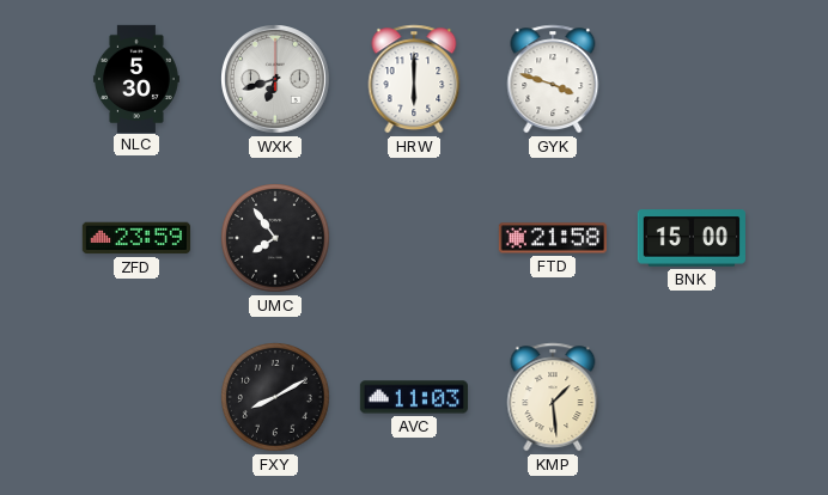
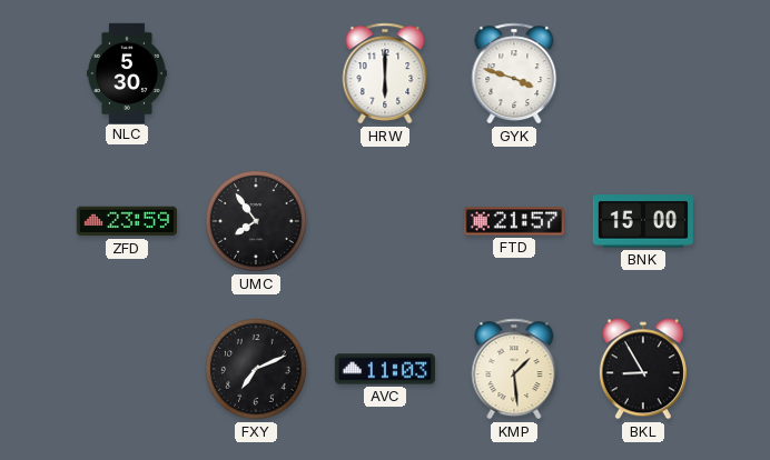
WXK: 6:42 -> none
FTD: 21:58 -> 21:57
FXY: 8:10 -> 7:11
BKL: none -> 8:55
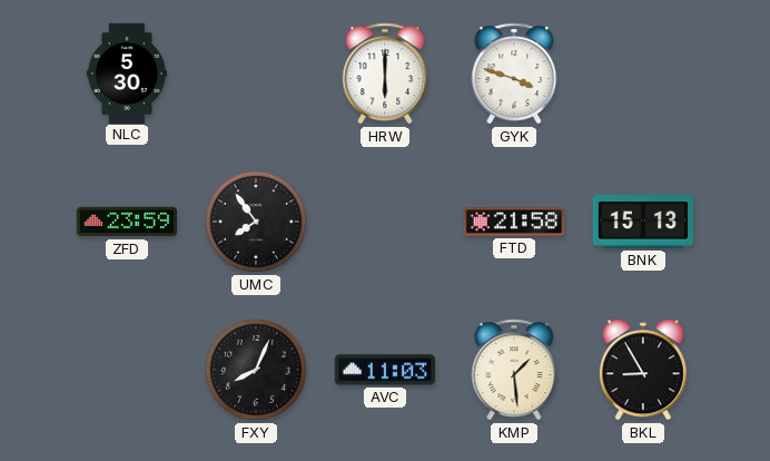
FTD: 21:57 -> 21:58
BNK: 15:00 -> 15:13
FXY: 7:11 -> 8:04
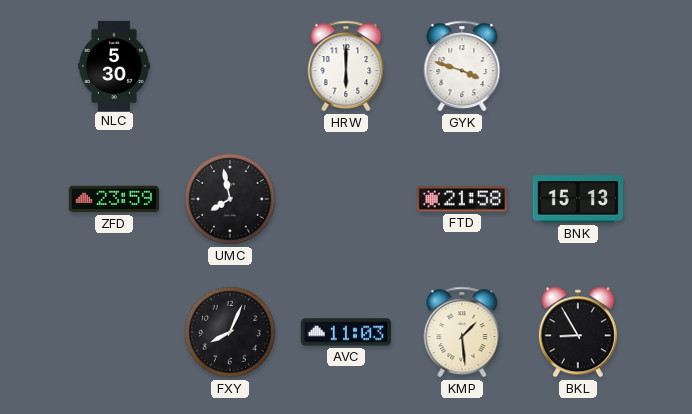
UMC: 7:54 -> 7:58
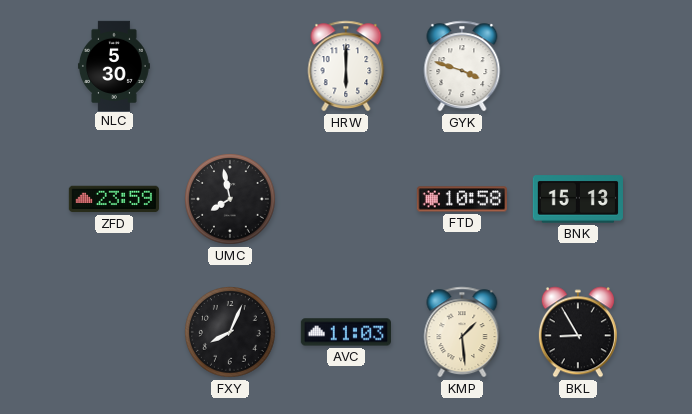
FTD: 21:58 -> 10:58
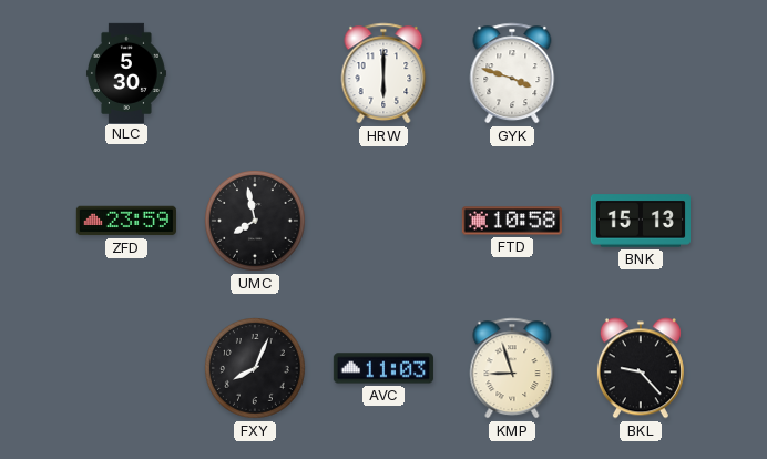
KMP: 1:29 -> 8:57
BKL: 8:55 -> 9:23
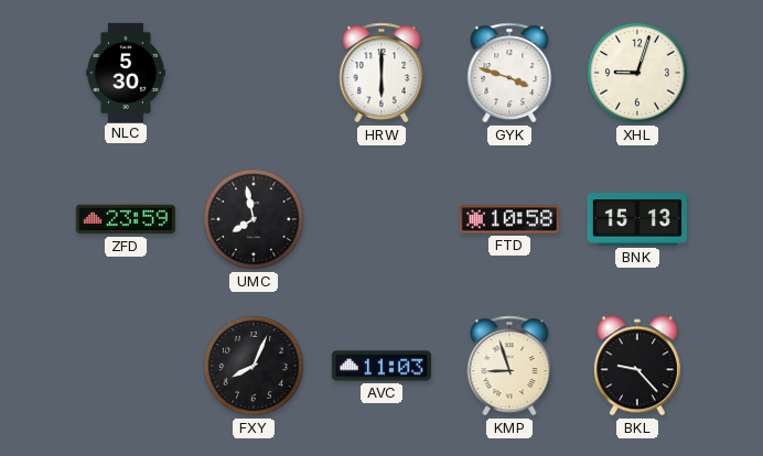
XHL: none -> 9:03
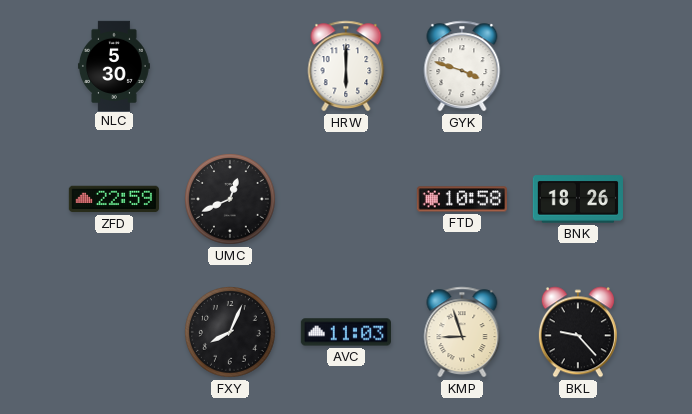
XHL: 9:03 -> none
ZFD: 23:59 -> 22:59
UMC: 7:58 -> 12:41
BNK: 15:13 -> 18:26
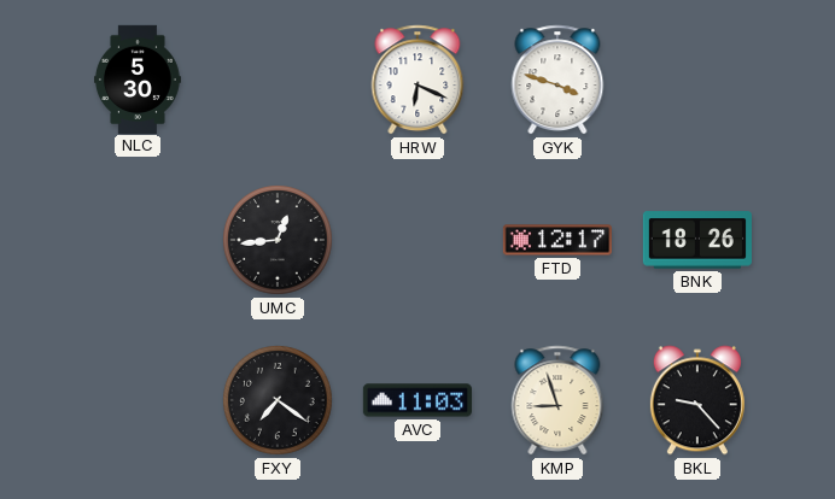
HRW: 6:00 -> 6:19
ZFD: 22:59 -> none
UMC: 12:41 -> 12:44
FTD: 10:58 -> 12:17
FXY: 8:04 -> 7:21
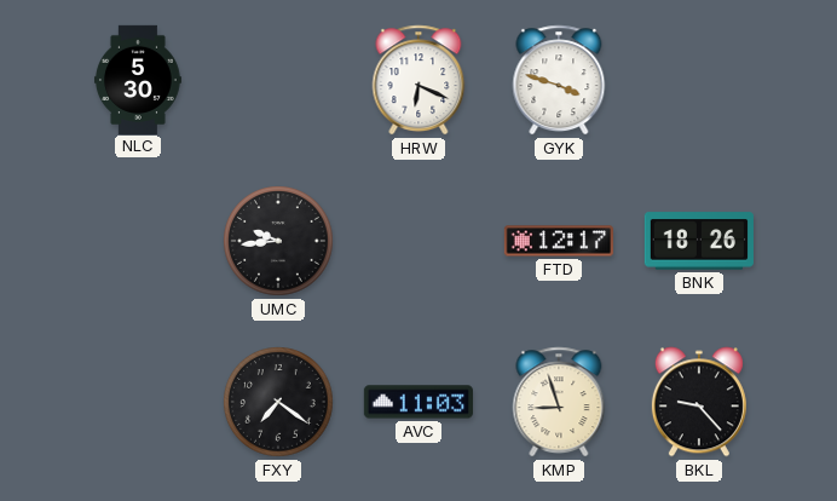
UMC: 12:44 -> 9:44
